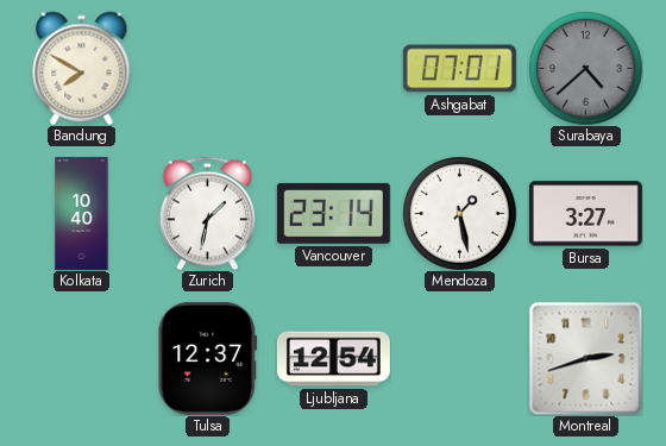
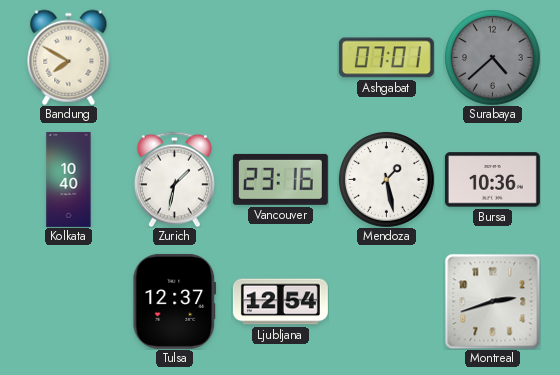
Vancouver: 23:14 -> 23:16
Bursa: 3:27 -> 10:36
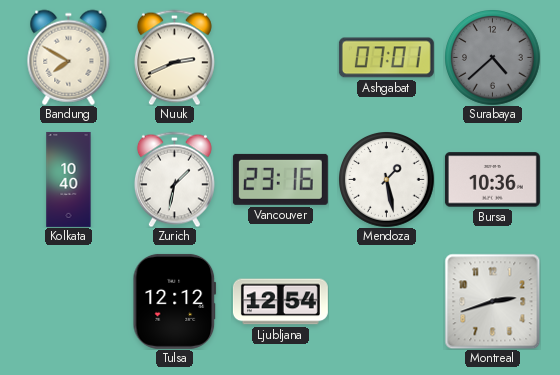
Nuuk: none -> 2:41
Tulsa: 12:37 -> 12:12
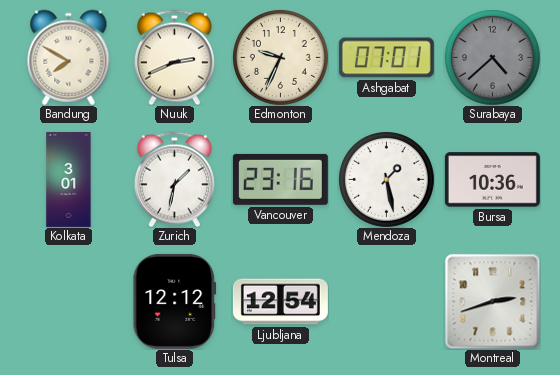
Edmonton: none -> 9:34
Kolkata: 10:40 -> 3:01
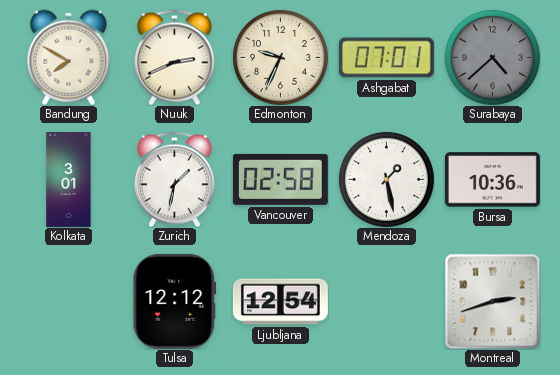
Vancouver: 23:16 -> 02:58
